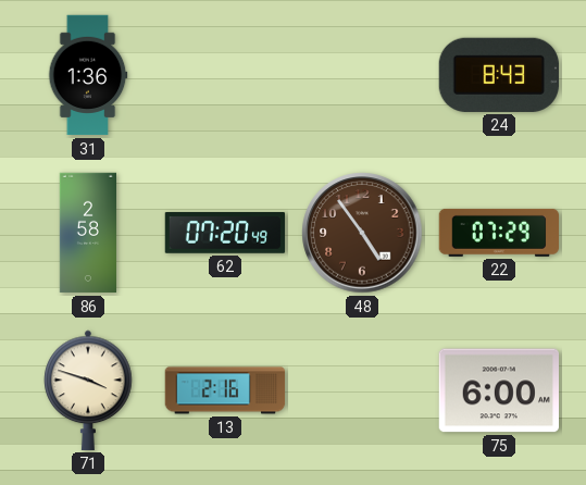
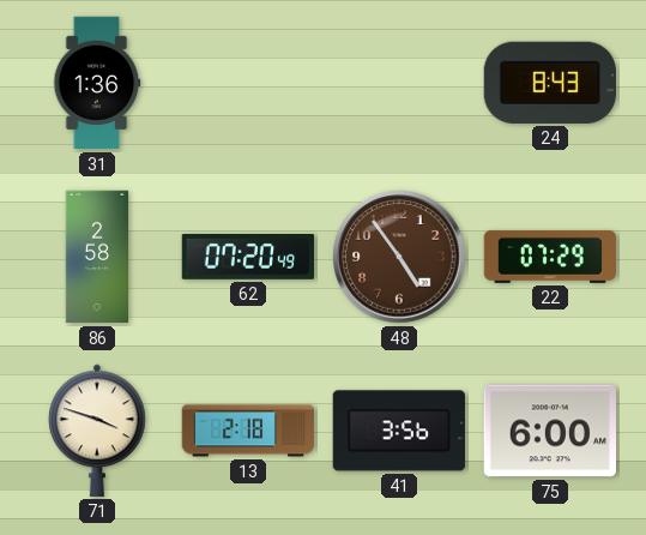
13: 2:16 -> 2:18
41: none -> 3:56
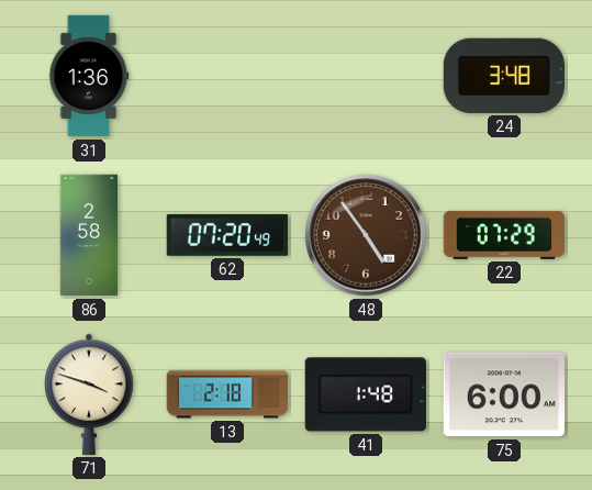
24: 8:43 -> 3:48
41: 3:56 -> 1:48
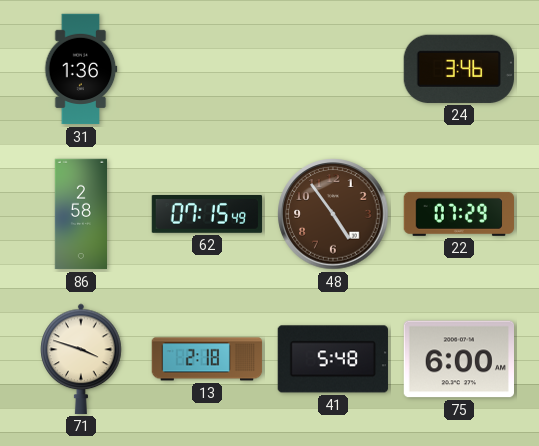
24: 3:48 -> 3:46
62: 07:20 -> 07:15
41: 1:48 -> 5:48
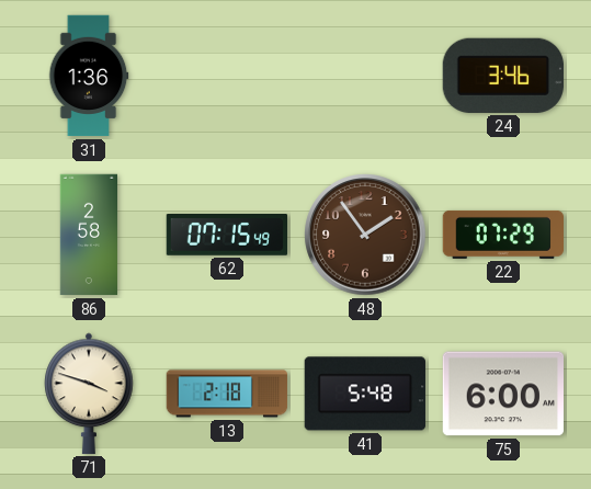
48: 4:54 -> 1:54
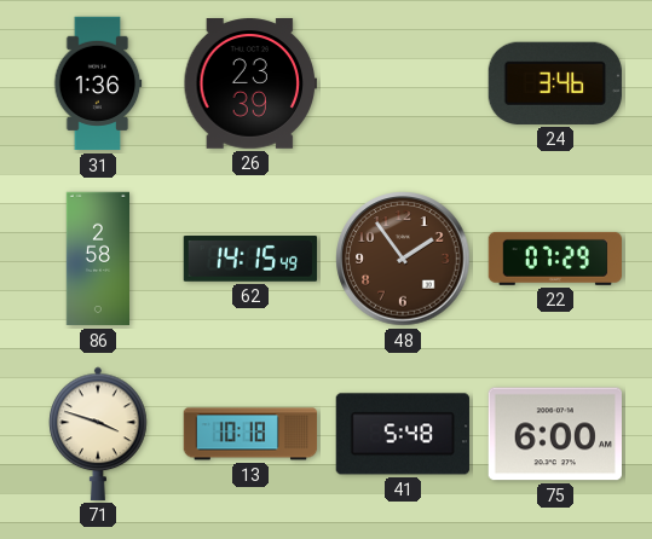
26: none -> 23:39
62: 07:15 -> 14:15
13: 2:18 -> 10:18
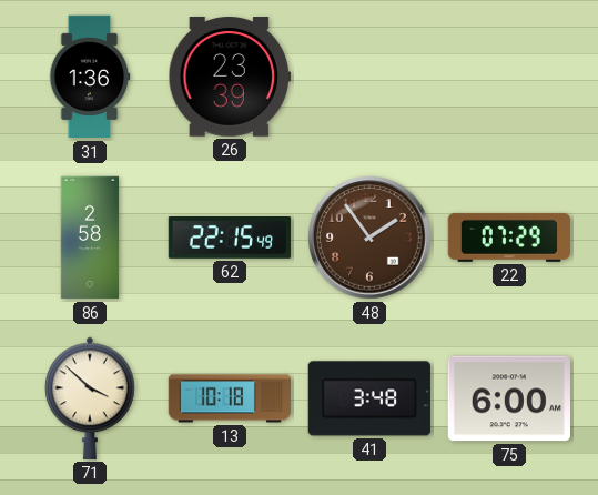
24: 3:46 -> none
62: 14:15 -> 22:15
71: 3:48 -> 3:52
41: 5:48 -> 3:48
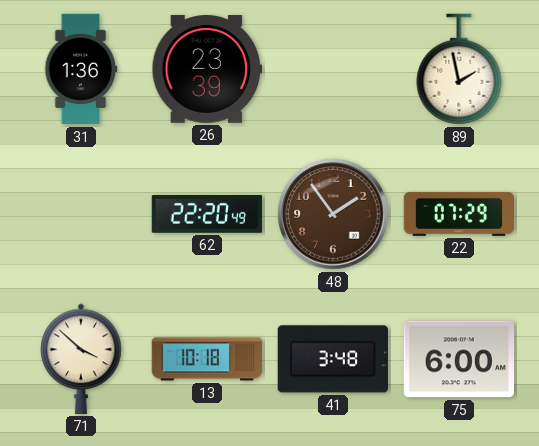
89: none -> 1:58
86: 2:58 -> none
62: 22:15 -> 22:20
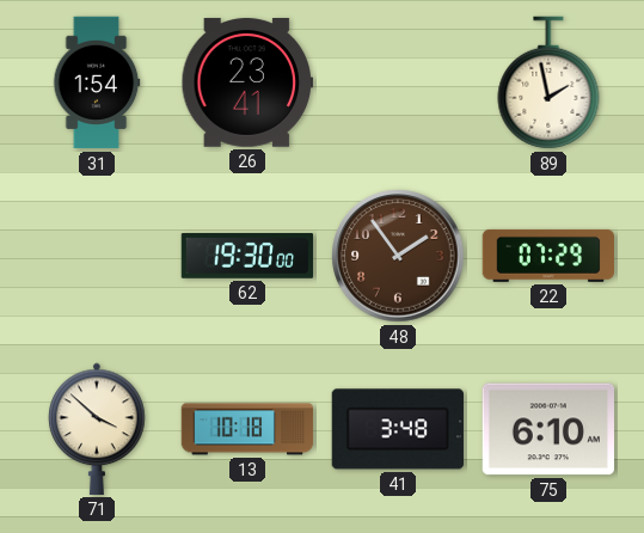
31: 1:36 -> 1:54
26: 23:39 -> 23:41
62: 22:20 -> 19:30
75: 6:00 -> 6:10
